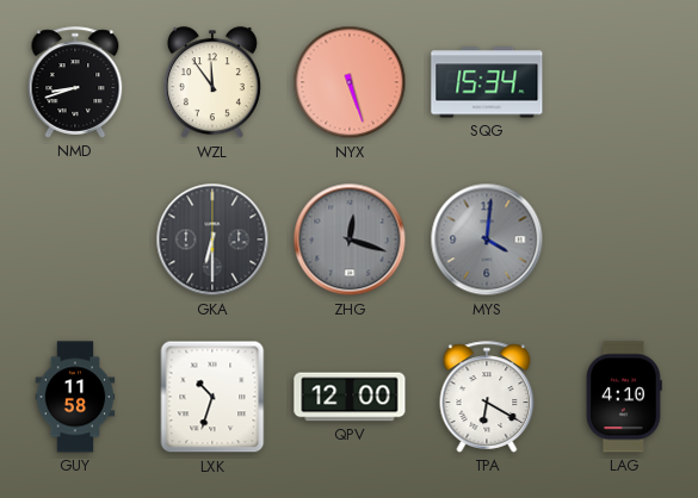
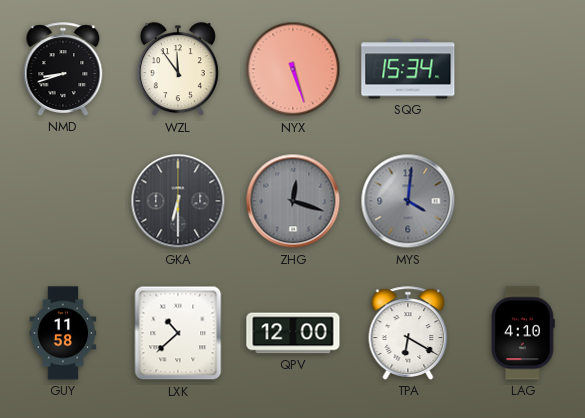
LXK: 10:33 -> 10:38
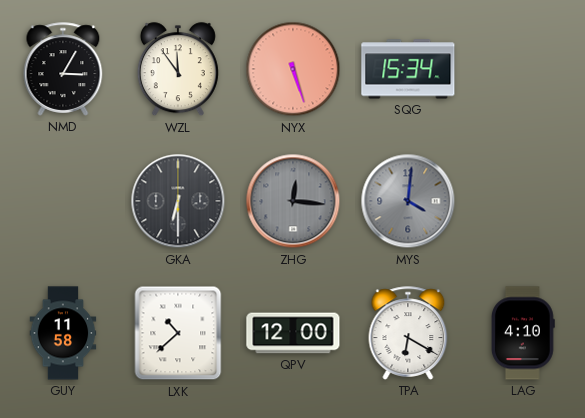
NMD: 8:42 -> 3:05
ZHG: 12:18 -> 12:16
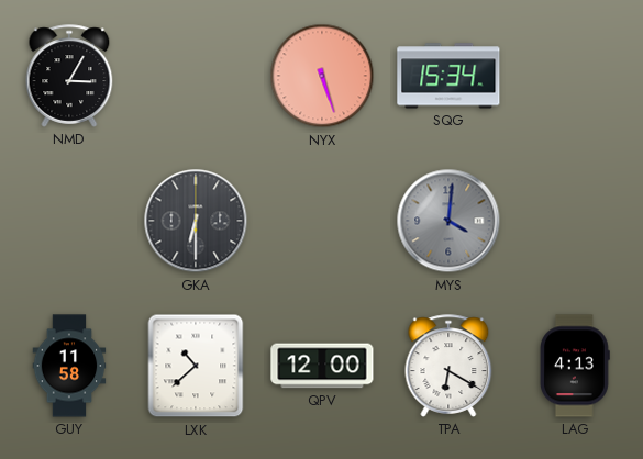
WZL: 11:54 -> none
ZHG: 12:16 -> none
LAG: 4:10 -> 4:13
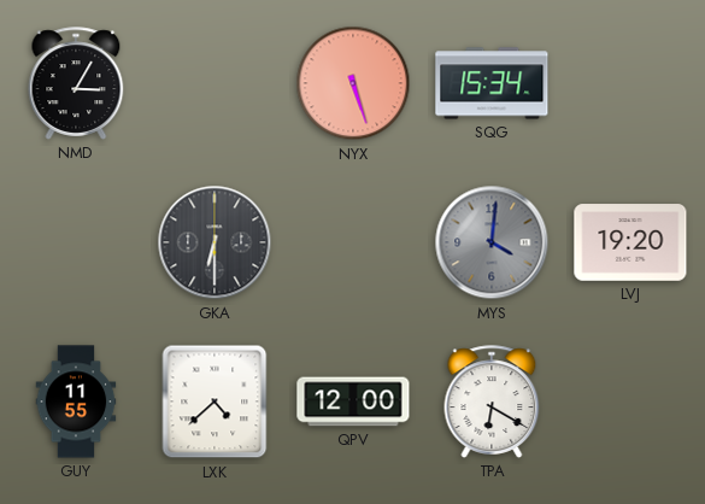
LVJ: none -> 19:20
GUY: 11:58 -> 11:55
LXK: 10:38 -> 4:38
LAG: 4:13 -> none
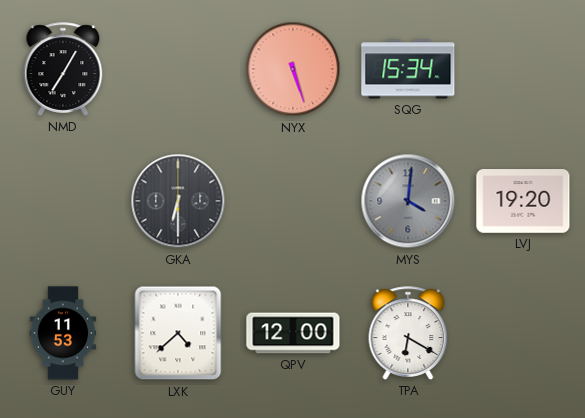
NMD: 3:05 -> 7:05
GUY: 11:55 -> 11:53
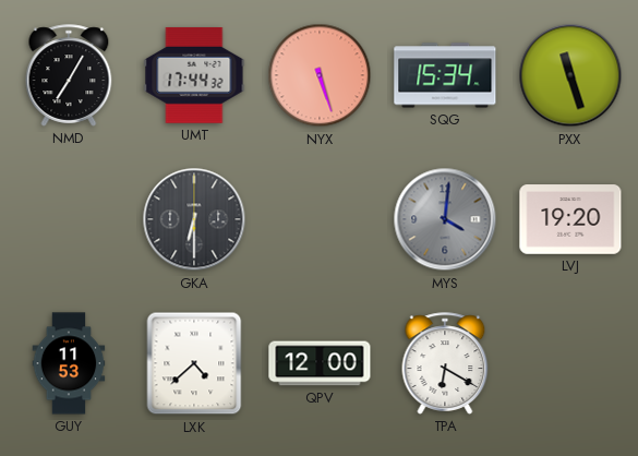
UMT: none -> 17:44
PXX: none -> 11:27
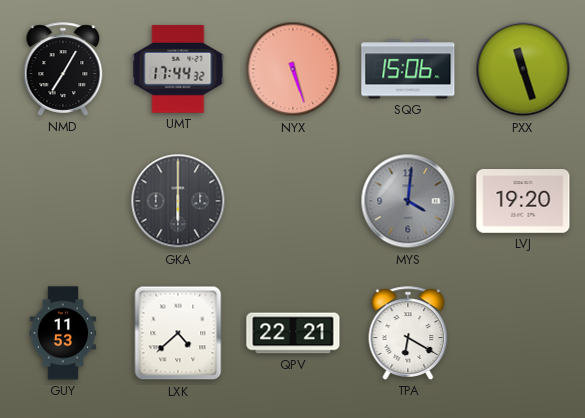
SQG: 15:34 -> 15:06
GKA: 6:30 -> 6:00
QPV: 12:00 -> 22:21
